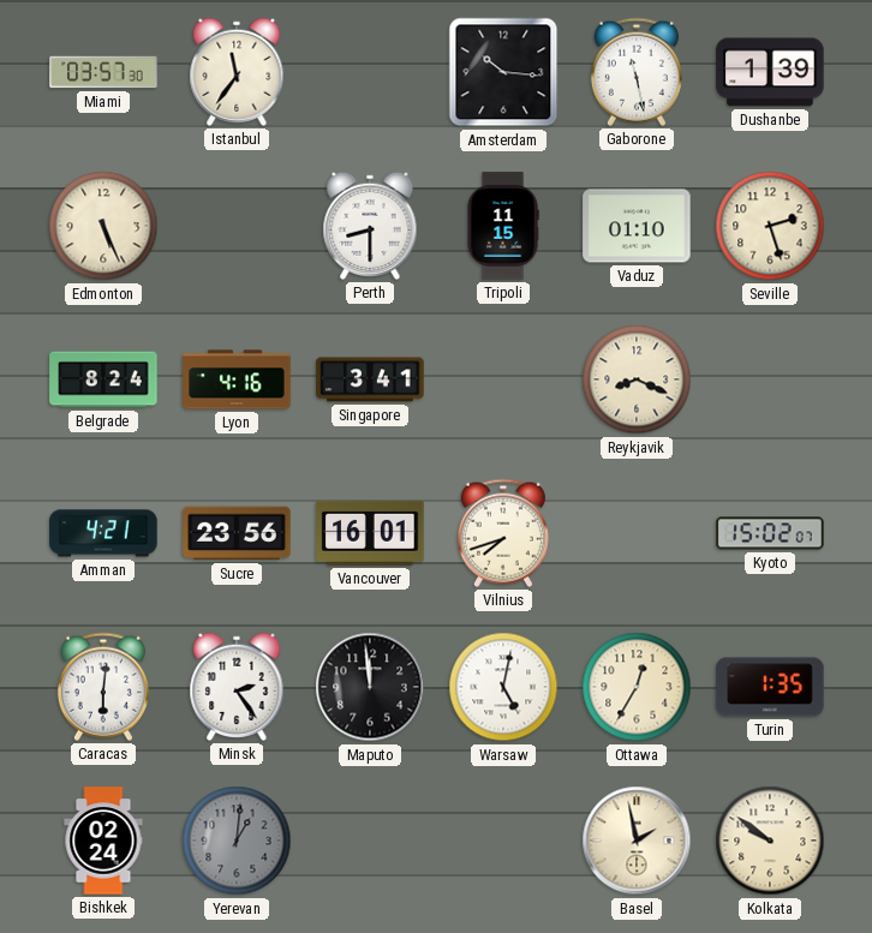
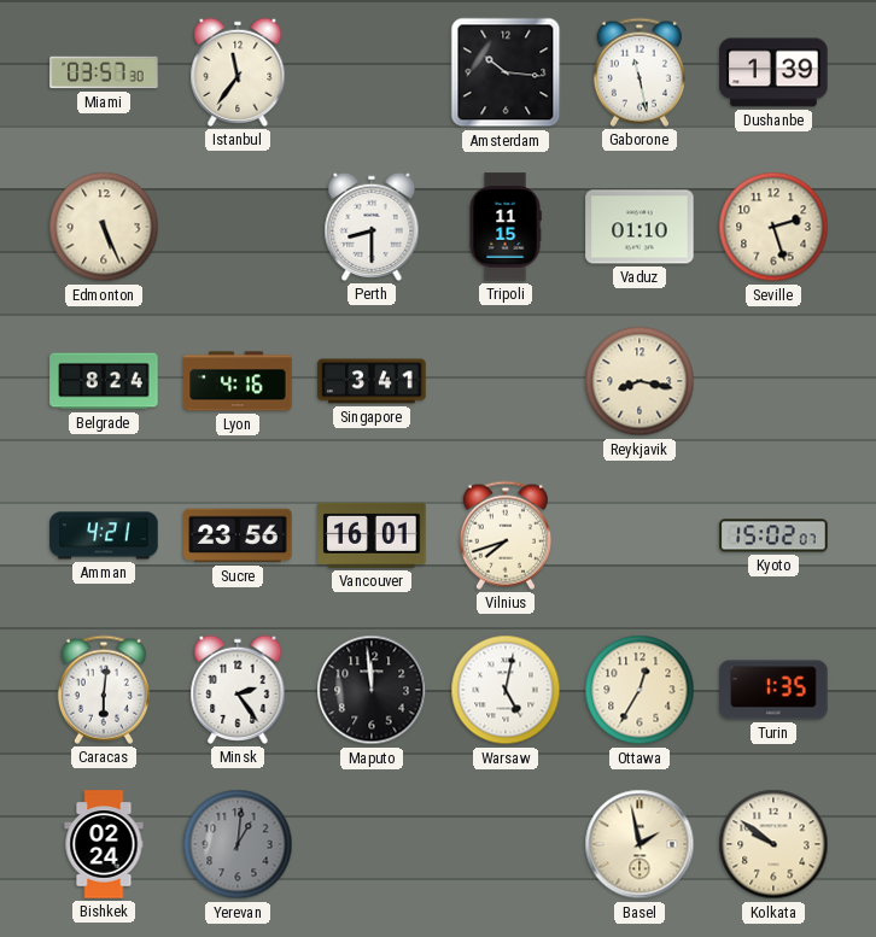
Reykjavik: 8:19 -> 8:17
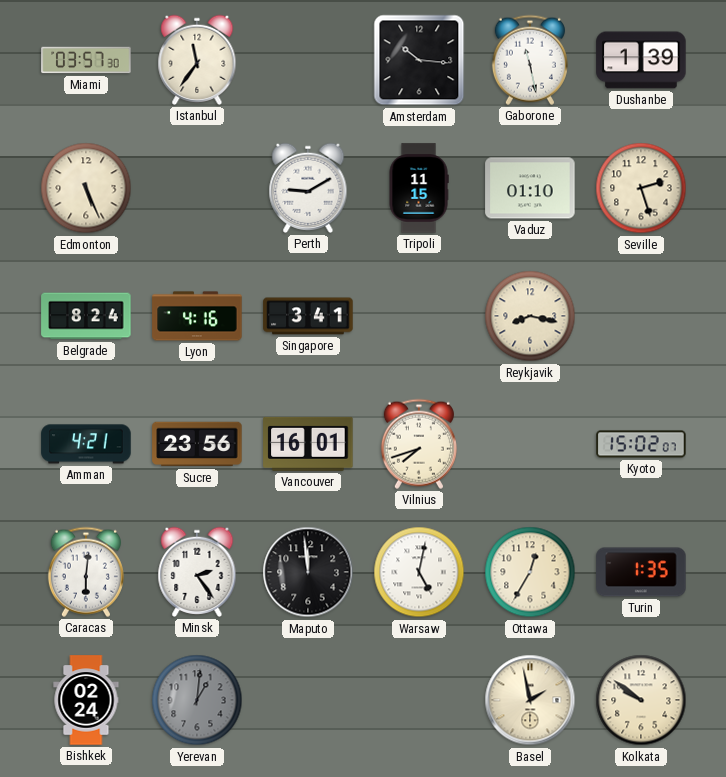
Perth: 8:30 -> 9:10
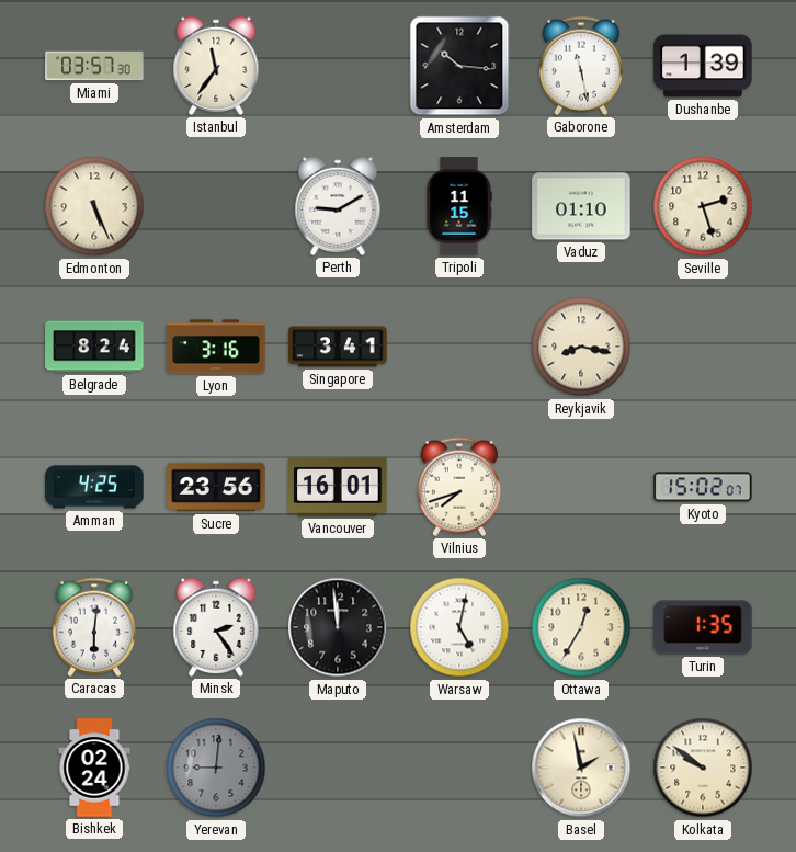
Lyon: 4:16 -> 3:16
Amman: 4:21 -> 4:25
Yerevan: 1:01 -> 9:01
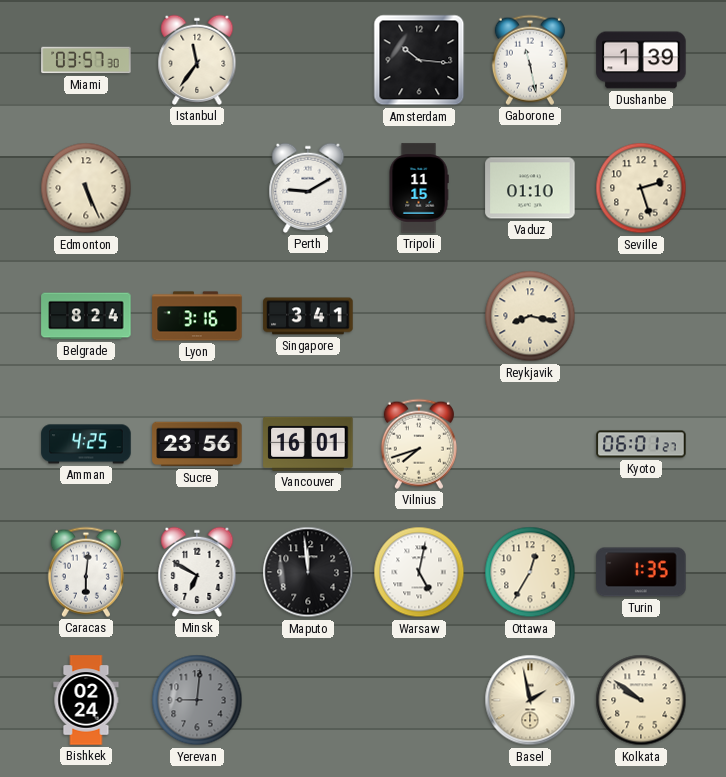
Kyoto: 15:02 -> 06:01
Minsk: 2:24 -> 6:50
